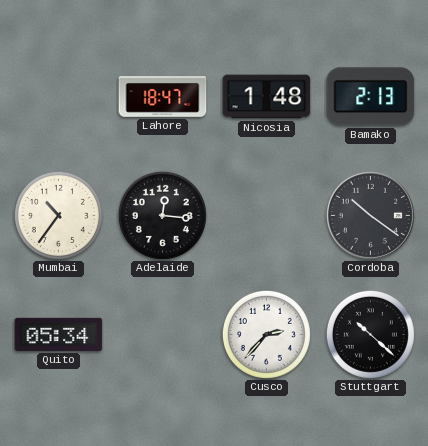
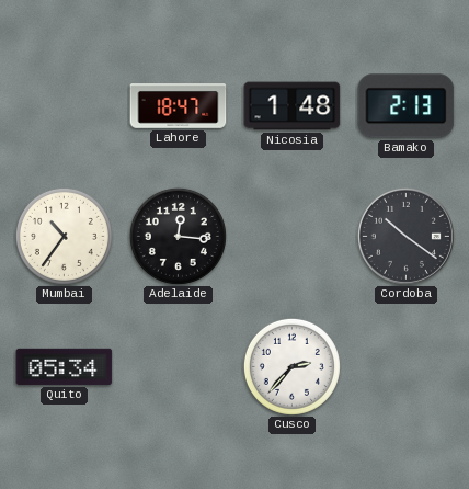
Stuttgart: 10:22 -> none
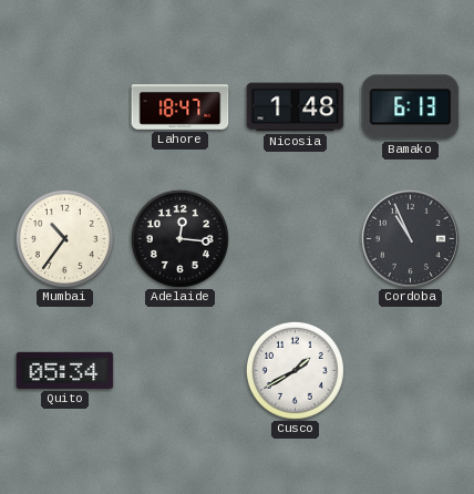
Bamako: 2:13 -> 6:13
Cordoba: 10:21 -> 10:56
Cusco: 2:37 -> 1:40
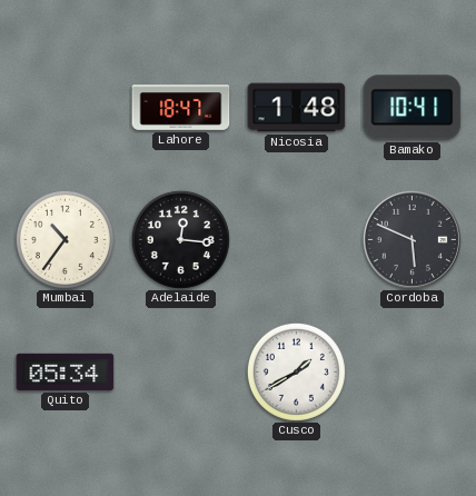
Bamako: 6:13 -> 10:41
Cordoba: 10:56 -> 5:49
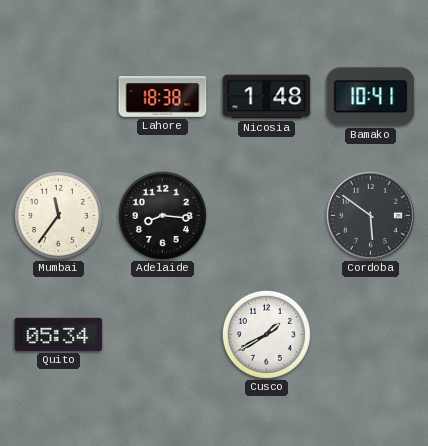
Lahore: 18:47 -> 18:38
Mumbai: 10:36 -> 11:36
Adelaide: 12:16 -> 8:16
Cordoba: 5:49 -> 5:51
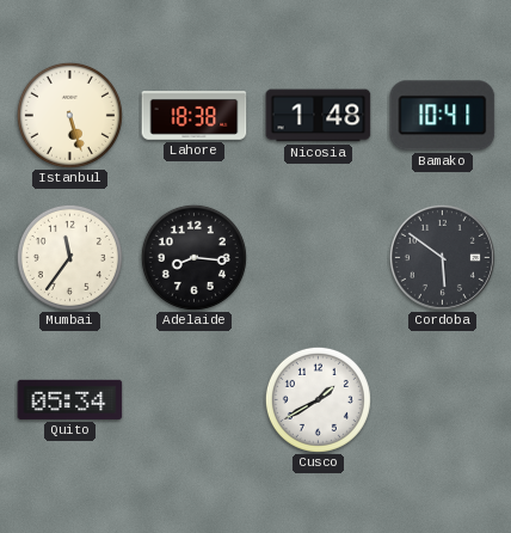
Istanbul: none -> 5:27
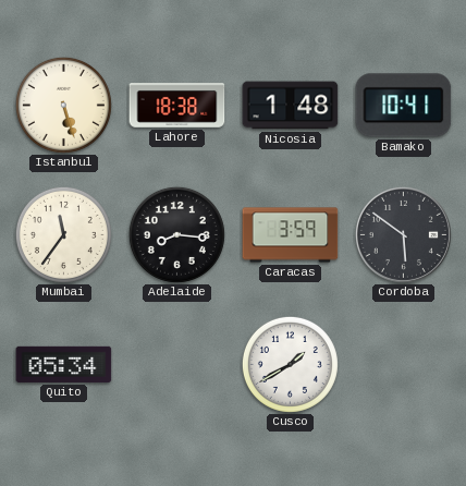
Caracas: none -> 3:59
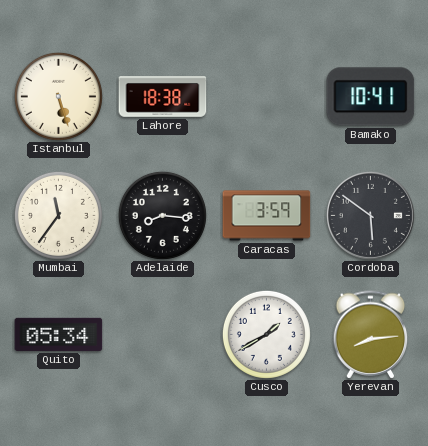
Nicosia: 1:48 -> none
Yerevan: none -> 8:14
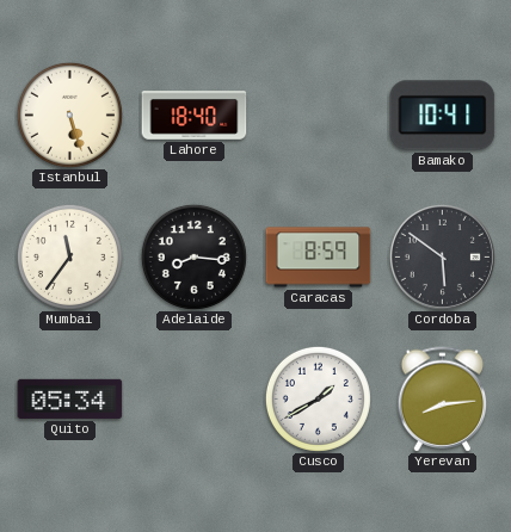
Lahore: 18:38 -> 18:40
Caracas: 3:59 -> 8:59
